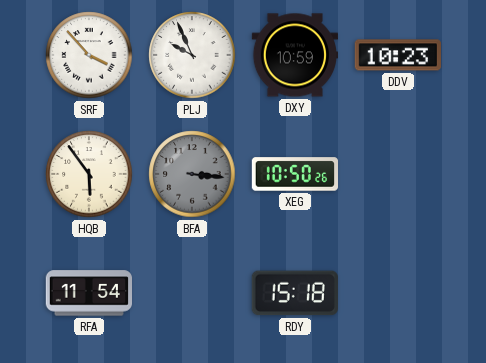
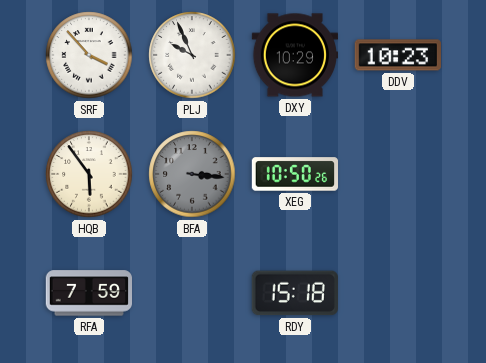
DXY: 10:59 -> 10:29
RFA: 11:54 -> 7:59
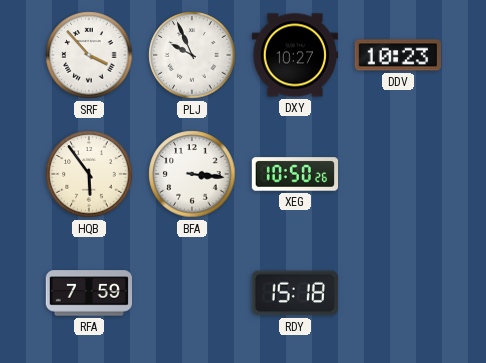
DXY: 10:29 -> 10:27
BFA dial: grey -> white
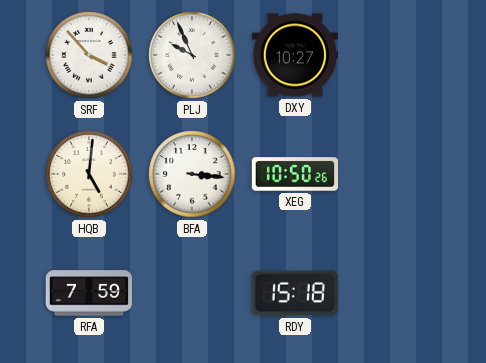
DDV: 10:23 -> none
HQB: 5:54 -> 5:01
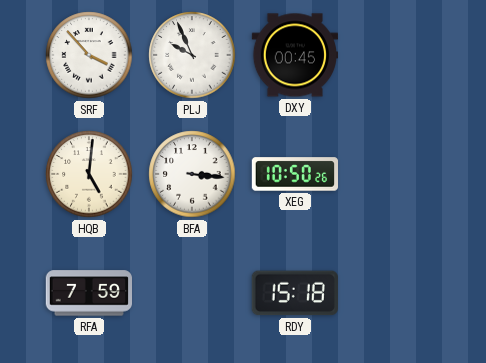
DXY: 10:27 -> 00:45
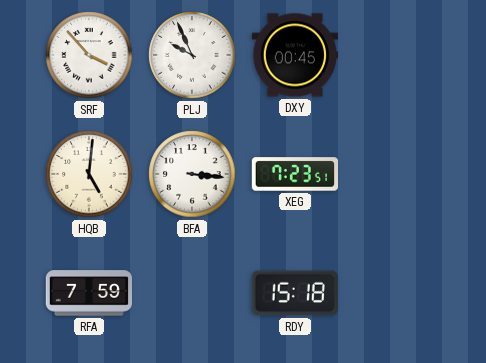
XEG: 10:50 -> 7:23
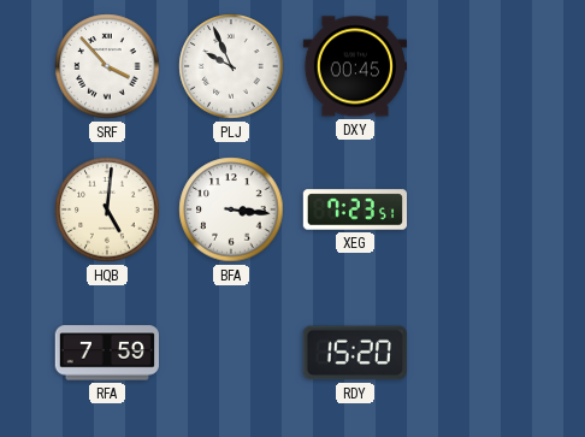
RDY: 15:18 -> 15:20
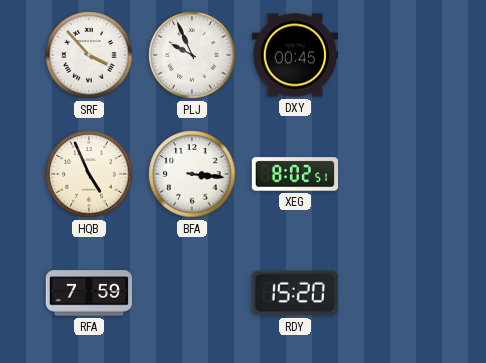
HQB: 5:01 -> 4:56
XEG: 7:23 -> 8:02
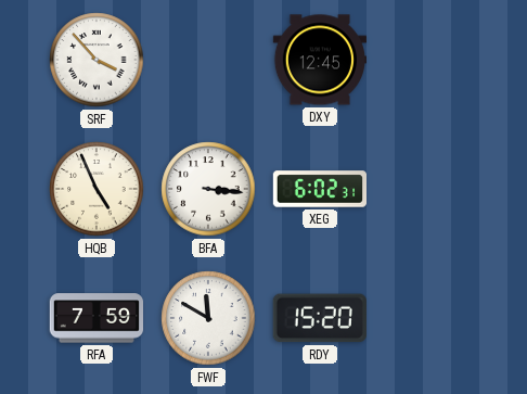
PLJ: 9:56 -> none
DXY: 00:45 -> 12:45
XEG: 8:02 -> 6:02
FWF: none -> 11:50
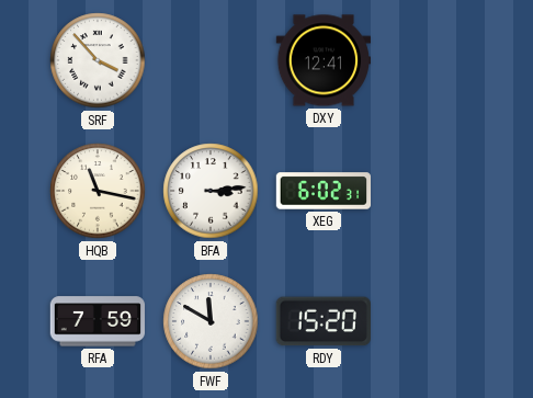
DXY: 12:45 -> 12:41
HQB: 4:56 -> 11:17
BFA: 3:16 -> 3:14
